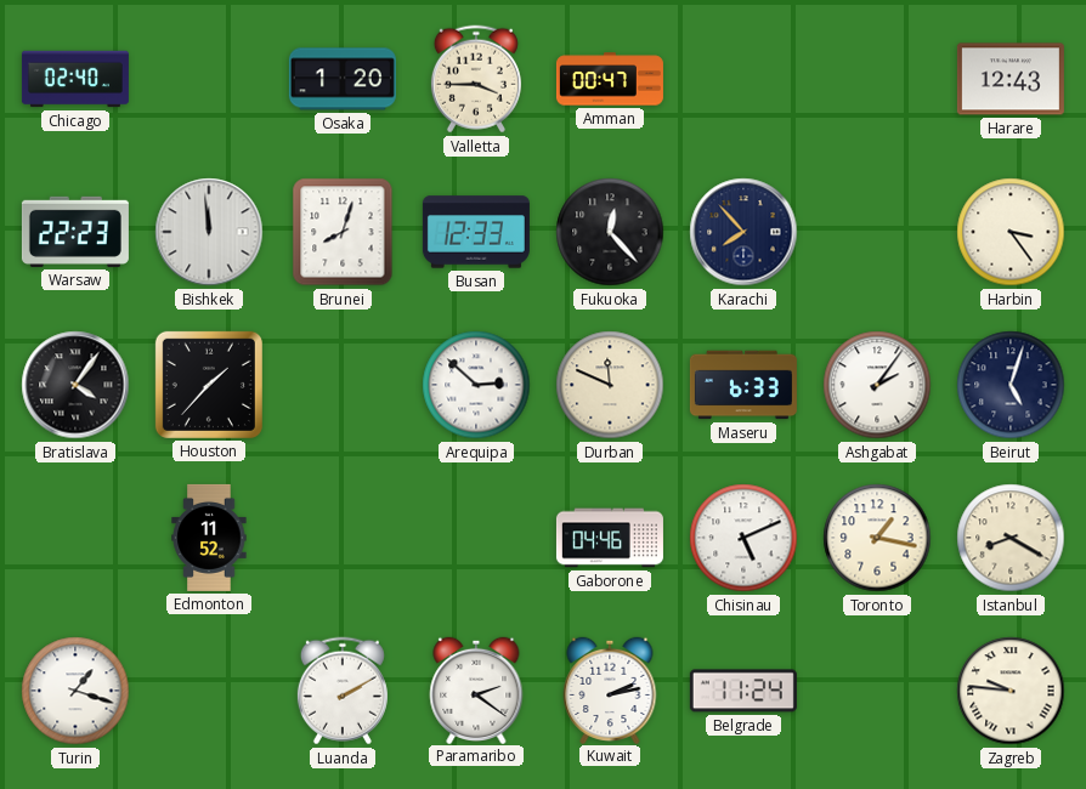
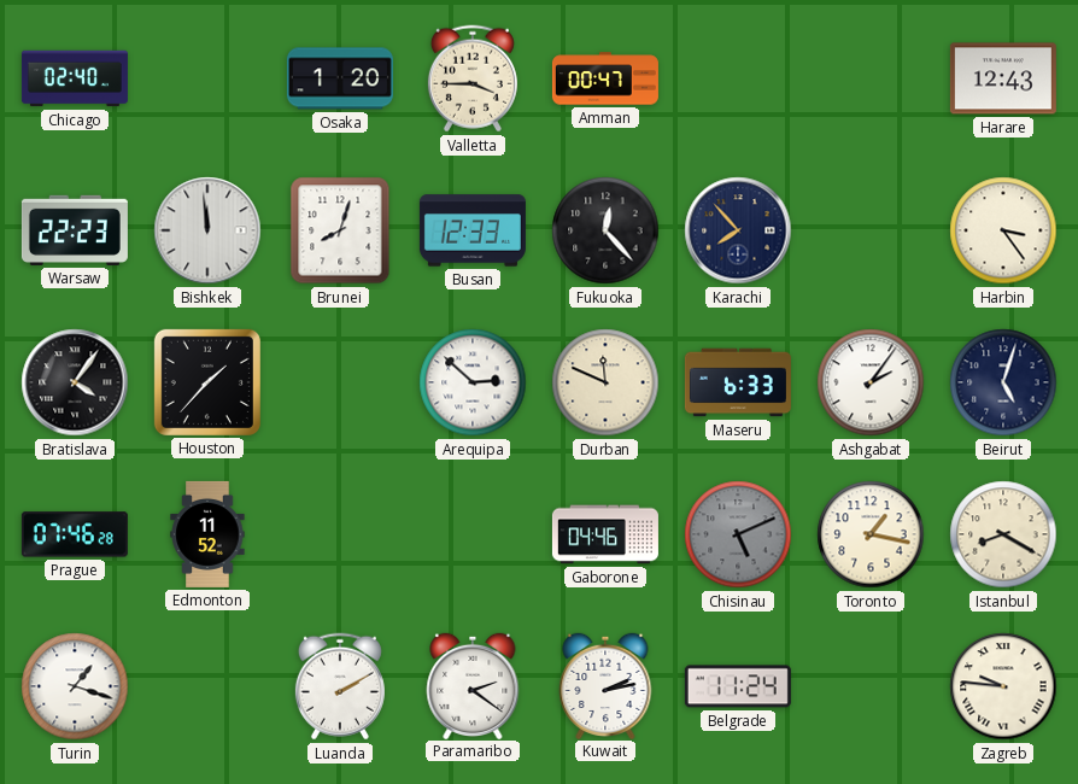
Prague: none -> 07:46
Chisinau dial: white -> grey
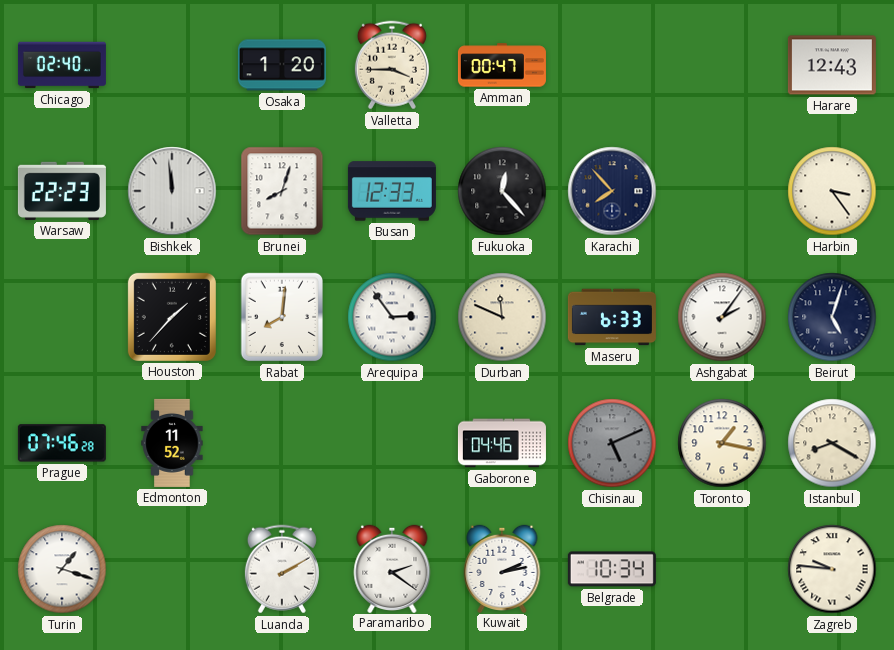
Bratislava: 4:06 -> none
Rabat: none -> 8:01
Arequipa: 2:52 -> 2:54
Belgrade: 11:24 -> 10:34
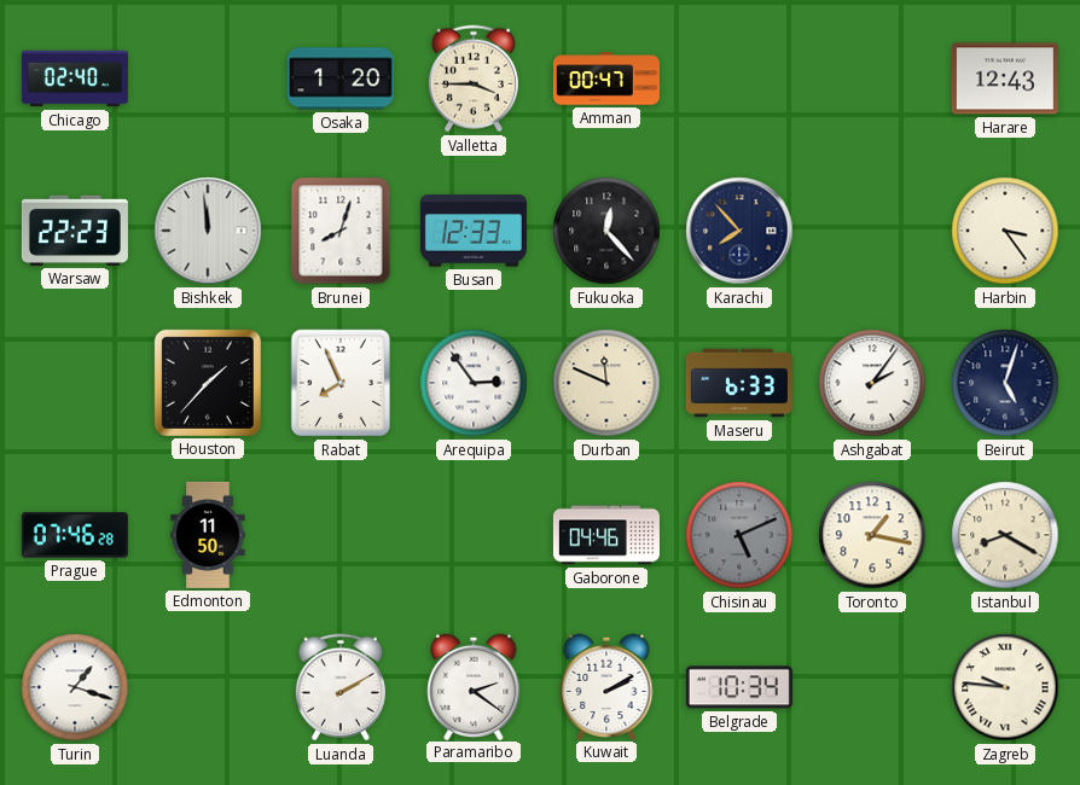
Rabat: 8:01 -> 7:56
Edmonton: 11:52 -> 11:50
Kuwait: 2:13 -> 2:10
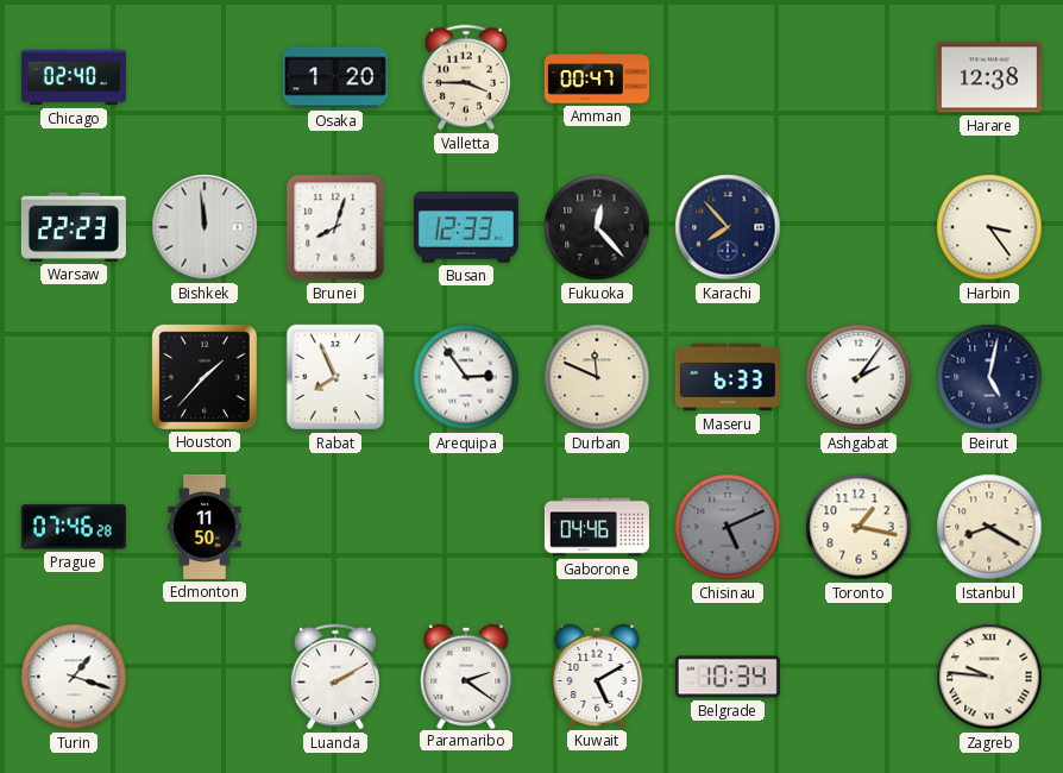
Harare: 12:43 -> 12:38
Beirut: 5:03 -> 5:02
Kuwait: 2:10 -> 5:10
